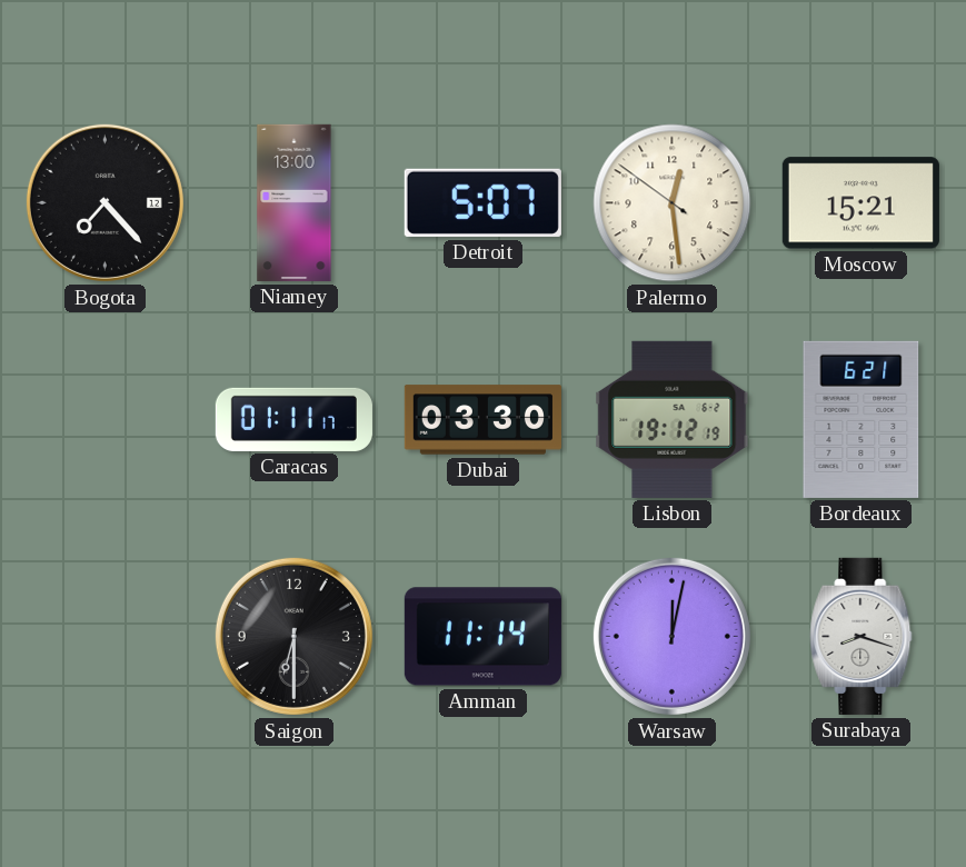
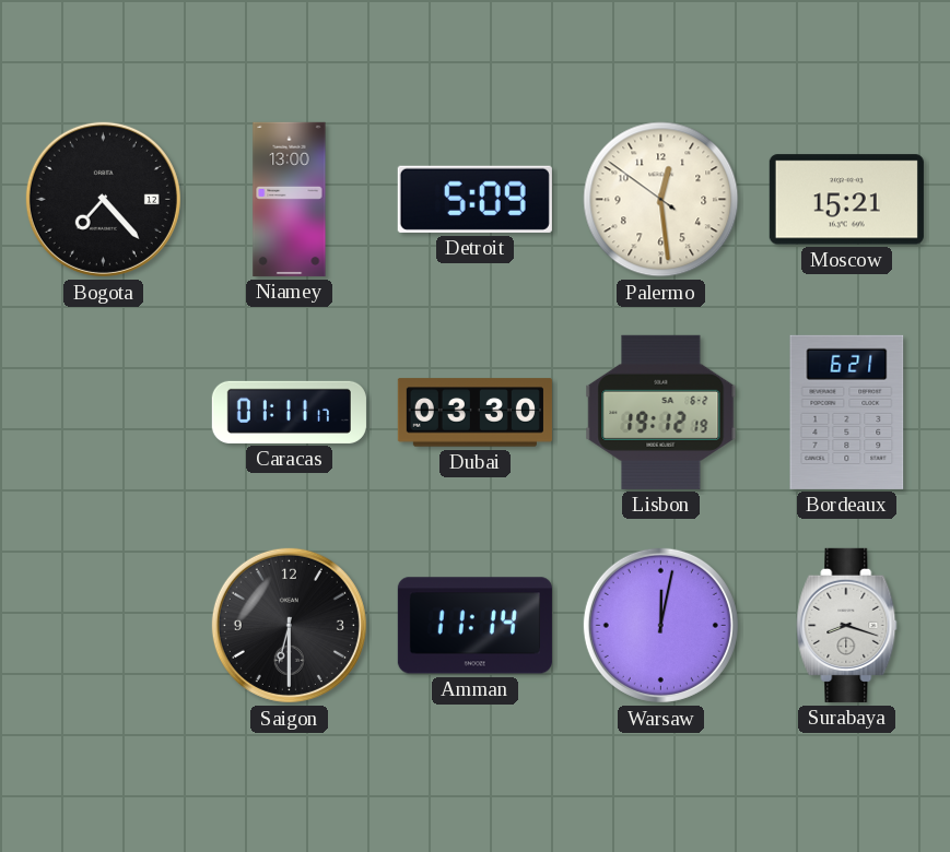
Detroit: 5:07 -> 5:09
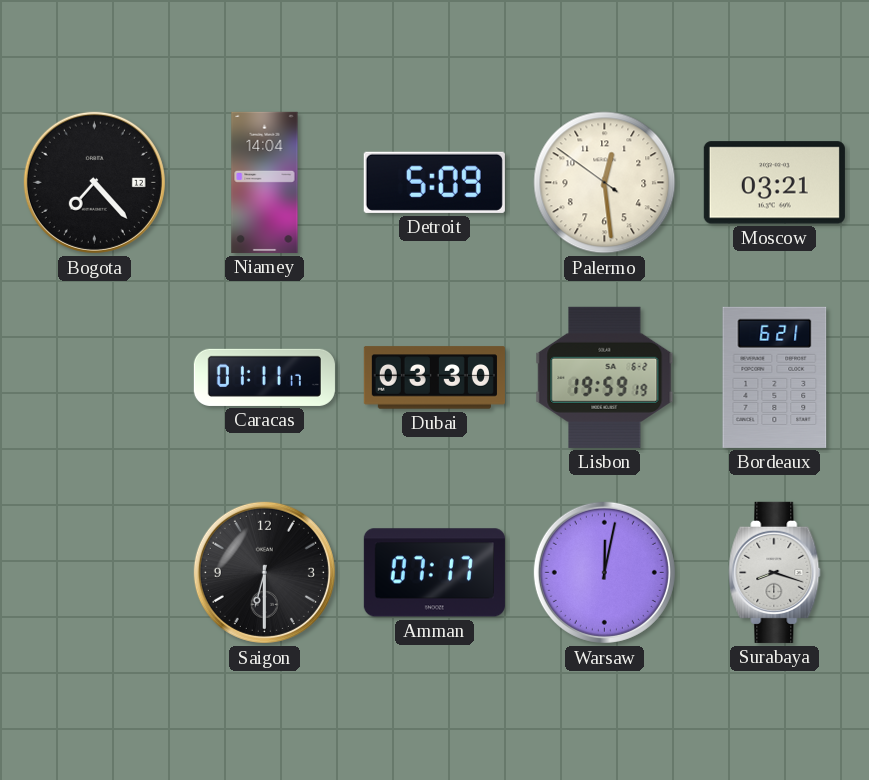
Niamey: 13:00 -> 14:04
Moscow: 15:21 -> 03:21
Lisbon: 19:12 -> 19:59
Amman: 11:14 -> 07:17
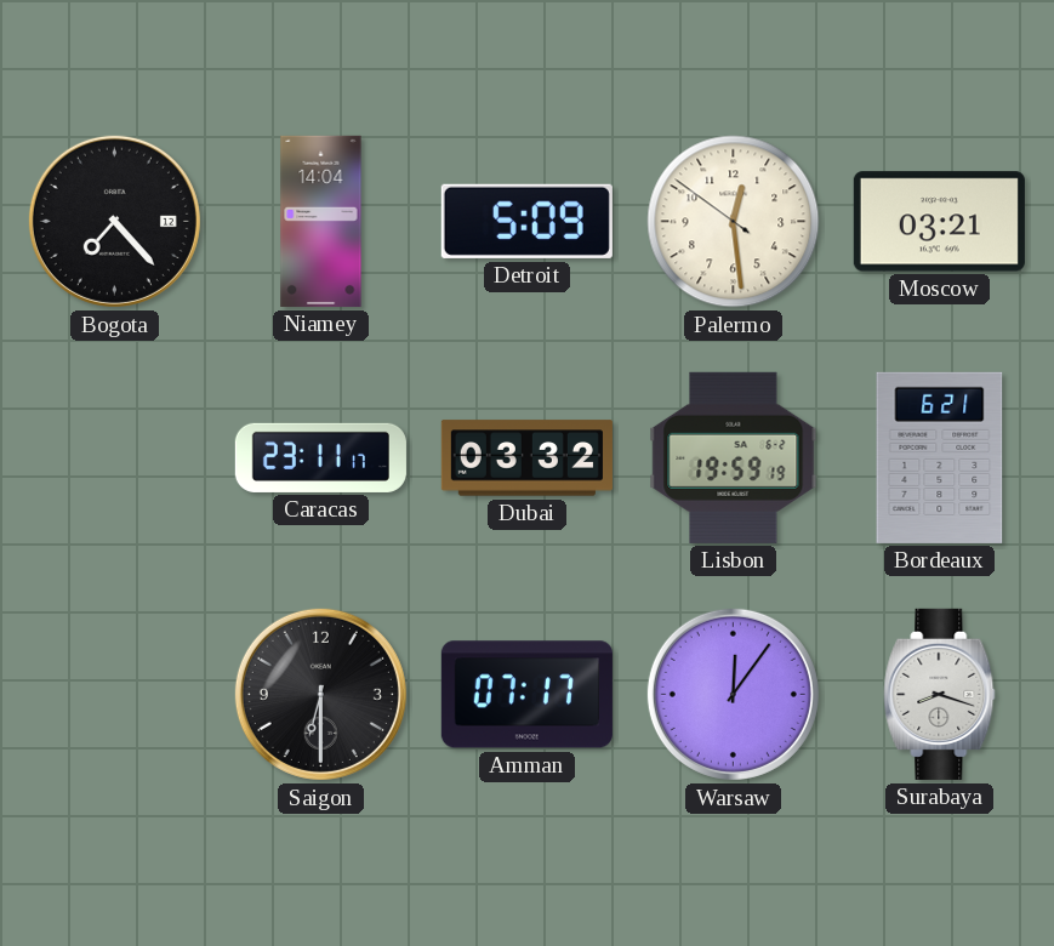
Caracas: 01:11 -> 23:11
Dubai: 03:30 -> 03:32
Warsaw: 12:02 -> 12:06
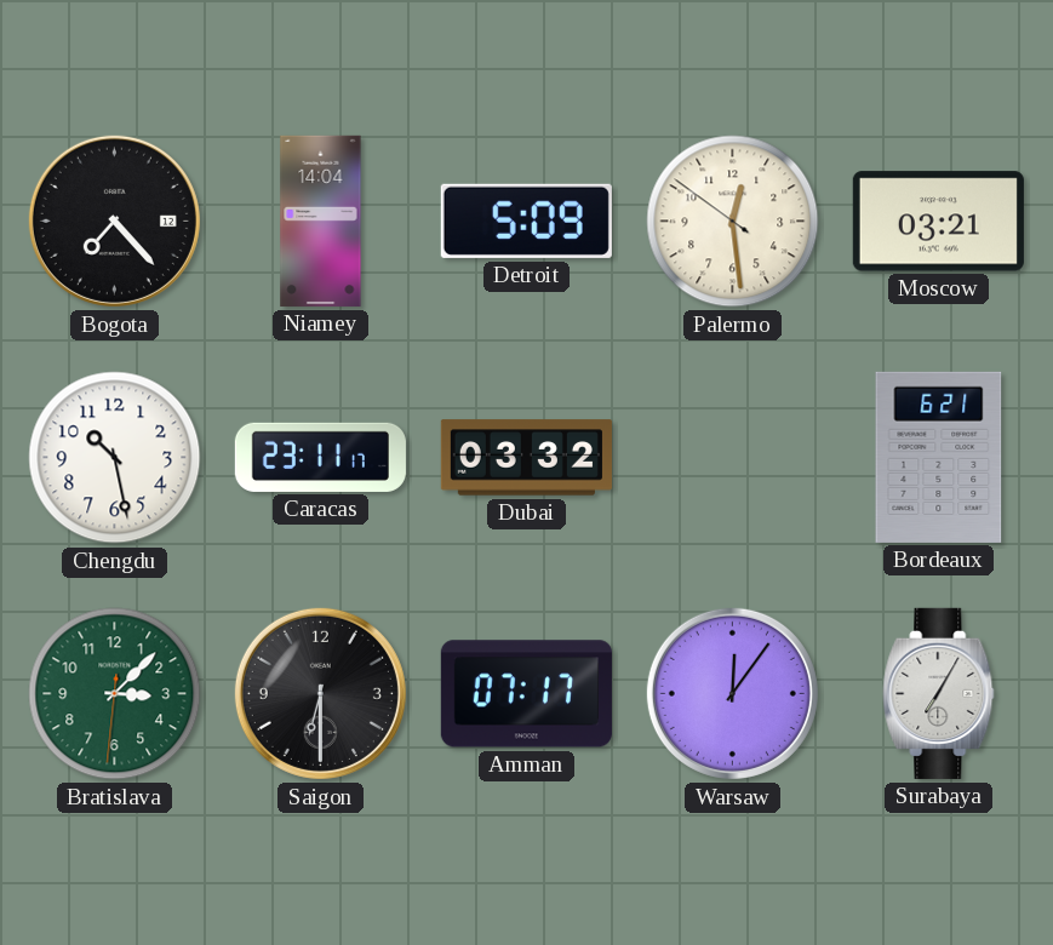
Chengdu: none -> 10:28
Lisbon: 19:59 -> none
Bratislava: none -> 3:07
Surabaya: 8:18 -> 7:05
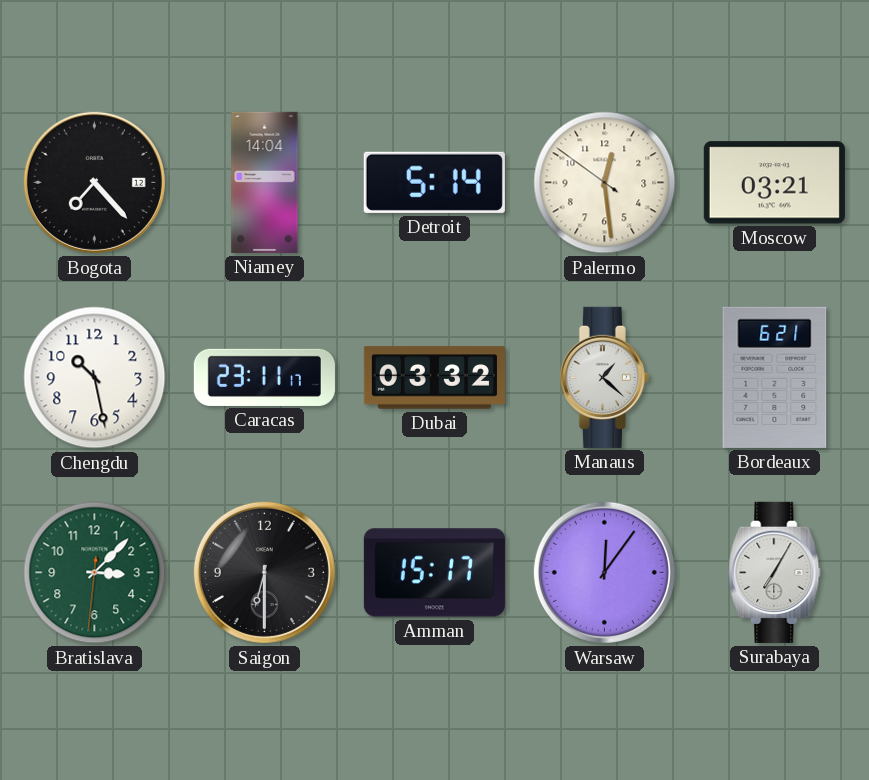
Detroit: 5:09 -> 5:14
Manaus: none -> 1:22
Amman: 07:17 -> 15:17
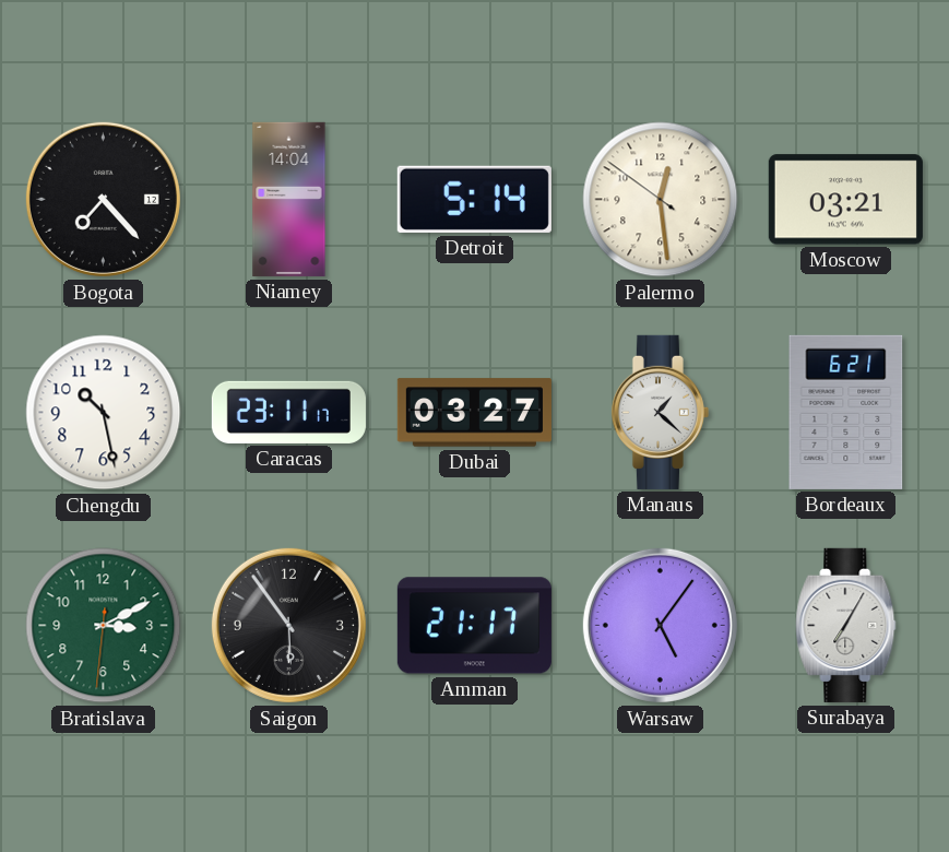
Dubai: 03:32 -> 03:27
Bratislava: 3:07 -> 3:10
Saigon: 6:30 -> 5:54
Amman: 15:17 -> 21:17
Warsaw: 12:06 -> 5:06
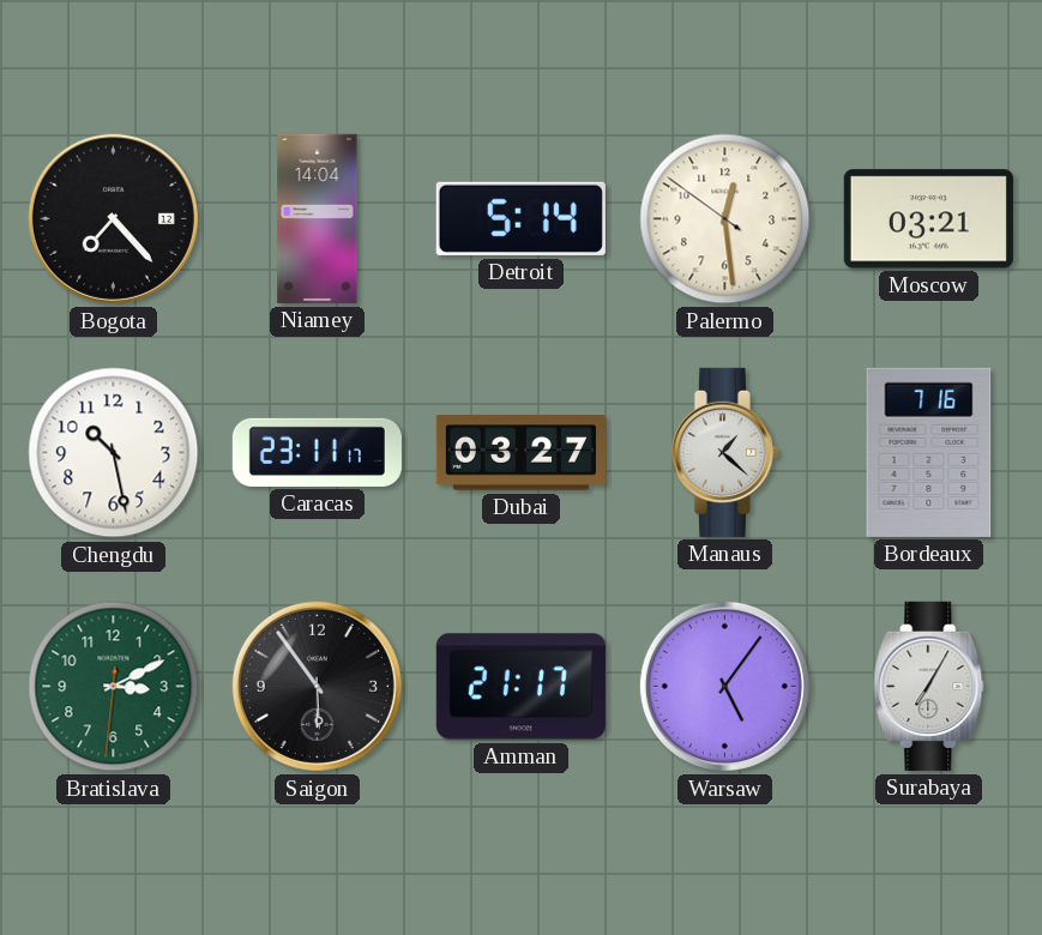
Bordeaux: 6:21 -> 7:16
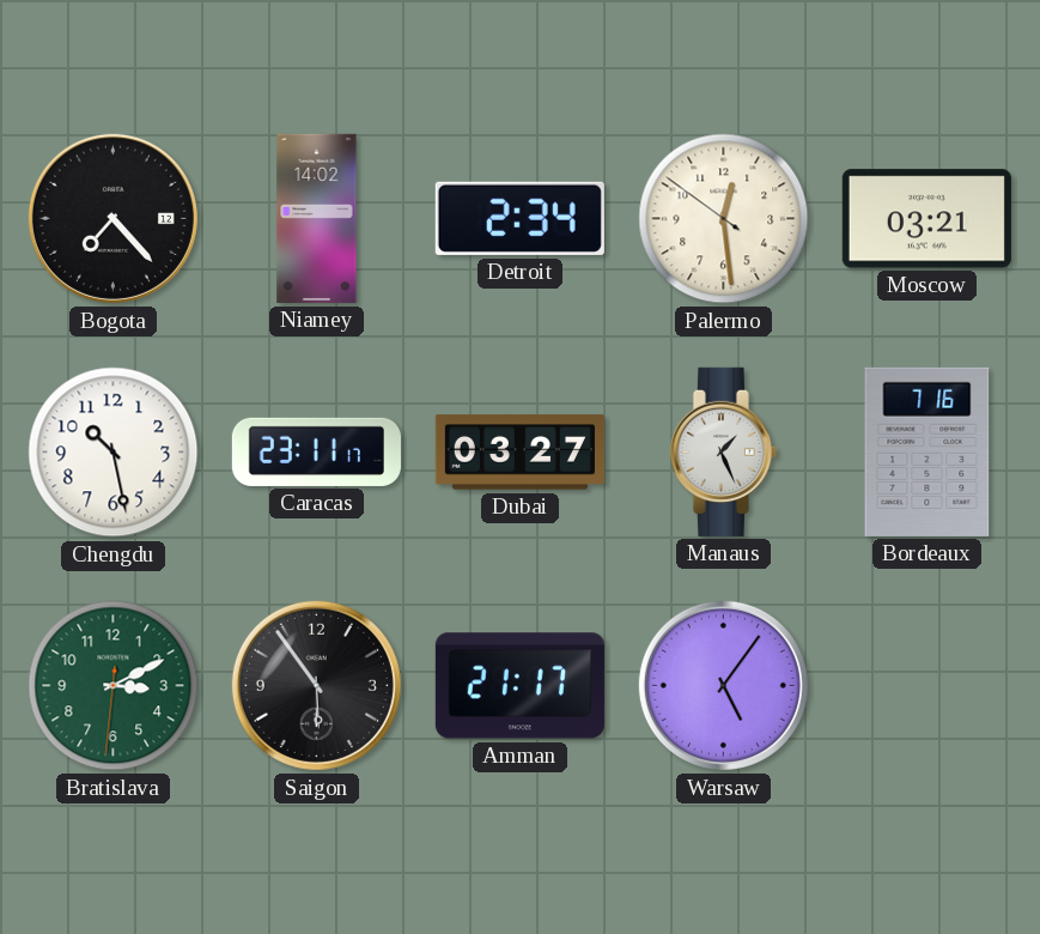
Niamey: 14:04 -> 14:02
Detroit: 5:14 -> 2:34
Manaus: 1:22 -> 1:26
Surabaya: 7:05 -> none
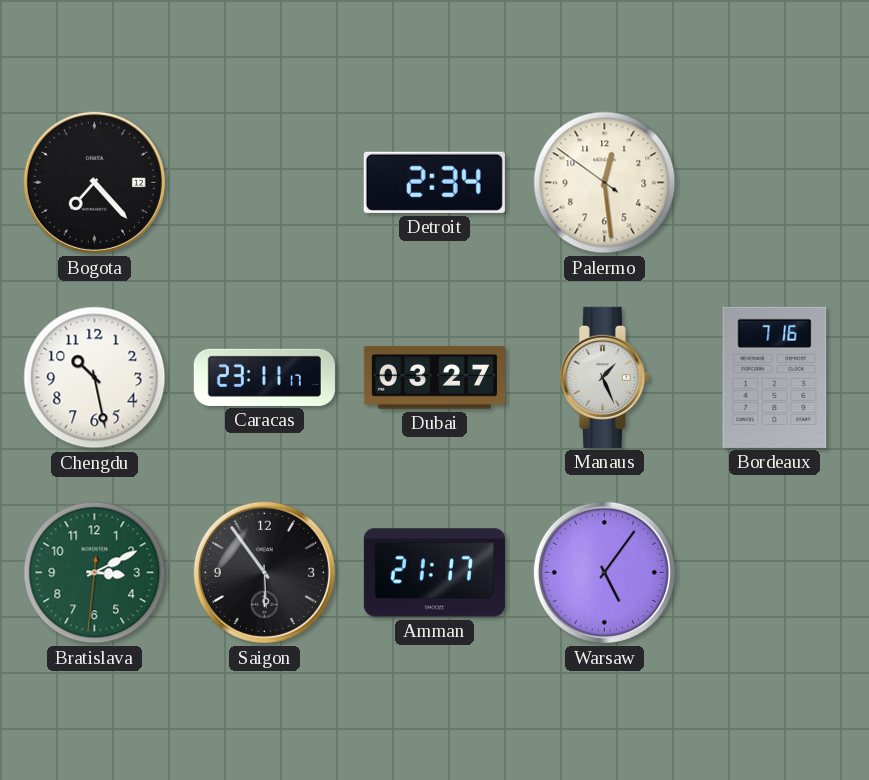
Niamey: 14:02 -> none
Moscow: 03:21 -> none
